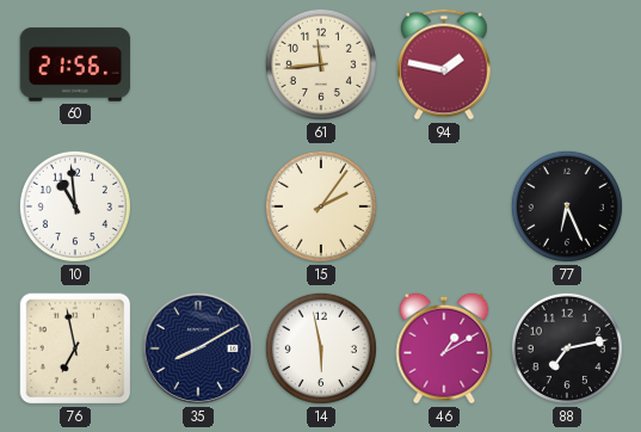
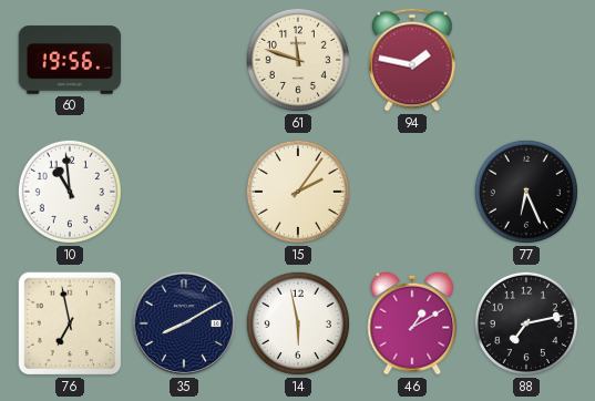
60: 21:56 -> 19:56
61: 11:44 -> 11:48
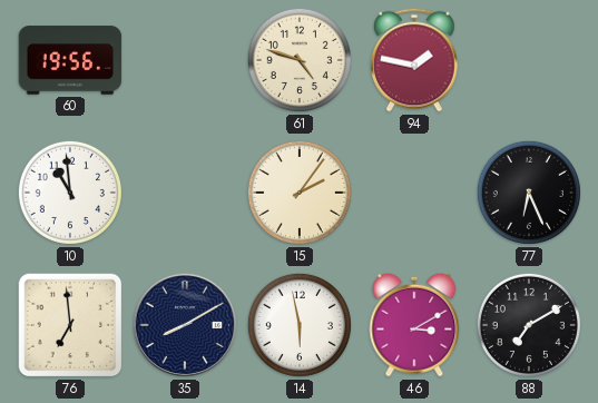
61: 11:48 -> 4:48
76: 6:58 -> 6:59
46: 1:10 -> 3:10
88: 7:13 -> 7:10
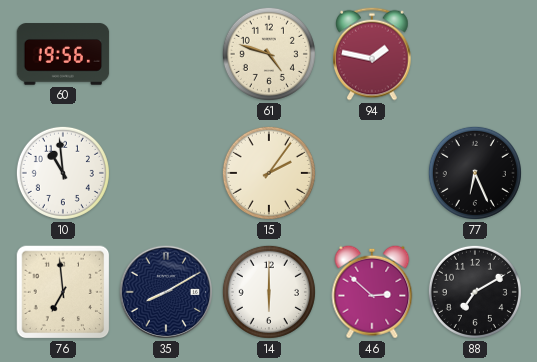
14: 5:58 -> 6:00
46: 3:10 -> 2:52
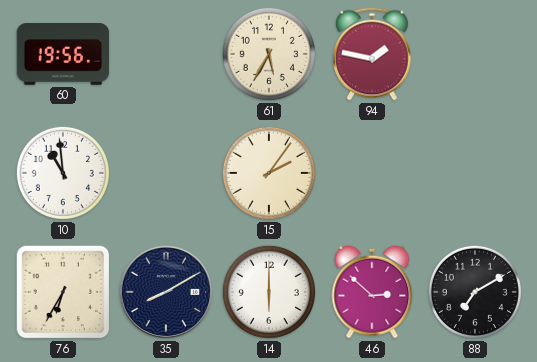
61: 4:48 -> 5:35
77: 6:26 -> none
76: 6:59 -> 6:35
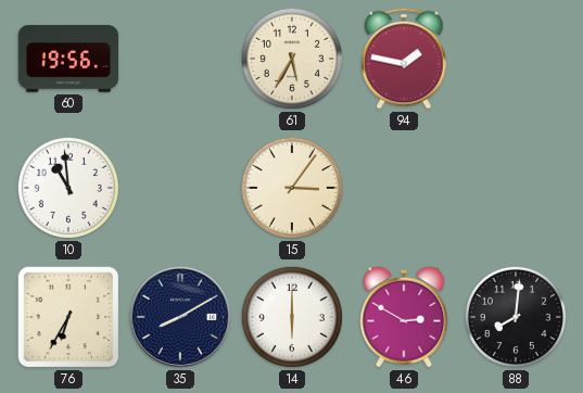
15: 2:06 -> 3:06
46: 2:52 -> 2:50
88: 7:10 -> 8:01
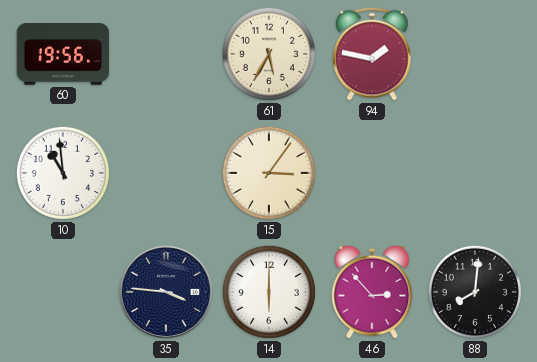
76: 6:35 -> none
35: 8:10 -> 3:46
46: 2:50 -> 2:53
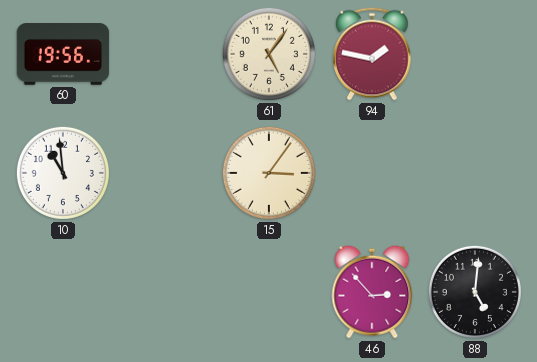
61: 5:35 -> 5:06
35: 3:46 -> none
14: 6:00 -> none
88: 8:01 -> 5:01
